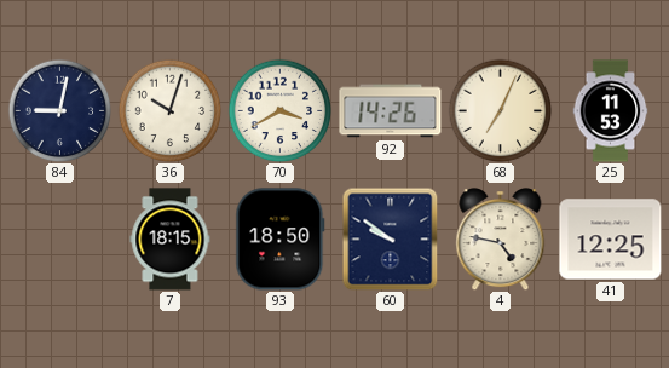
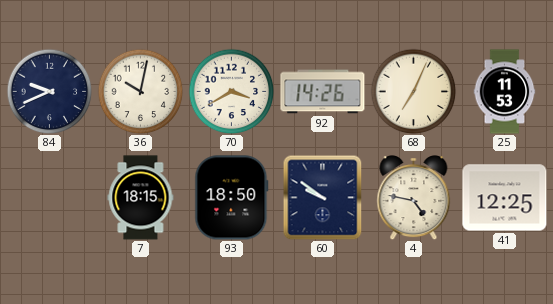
84: 9:02 -> 9:41
36: 10:03 -> 10:02
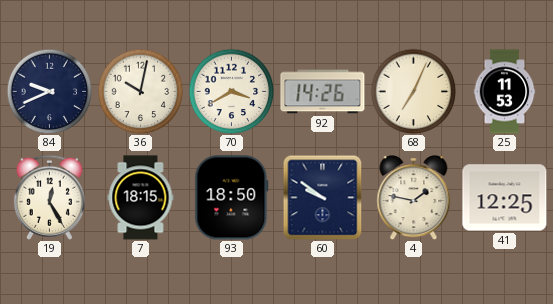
19: none -> 12:25
4: 4:47 -> 1:47
